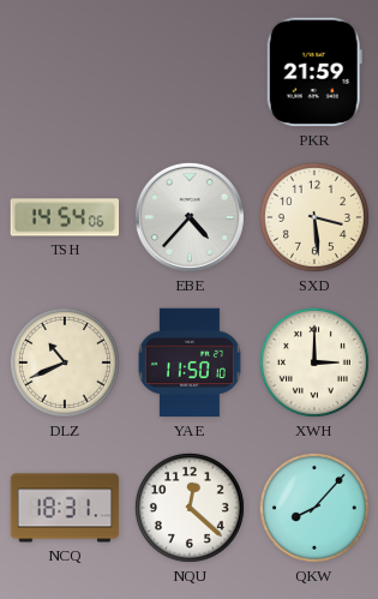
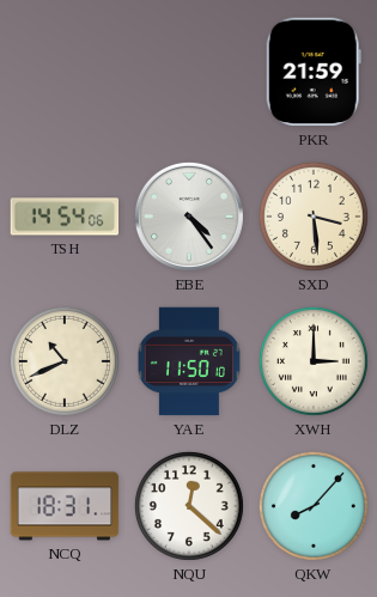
EBE: 4:37 -> 4:24
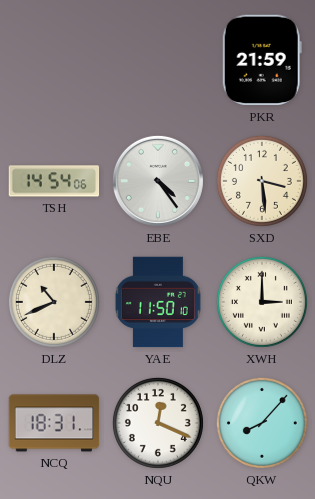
NQU: 12:22 -> 12:19
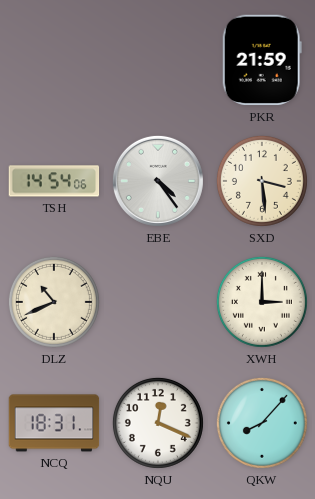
YAE: 11:50 -> none
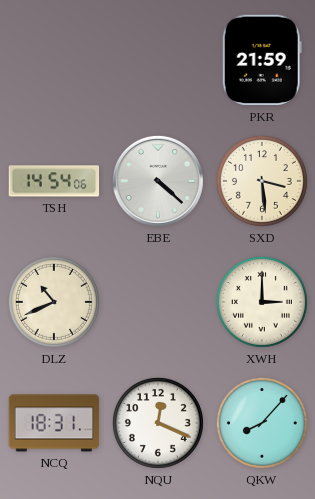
EBE: 4:24 -> 4:22
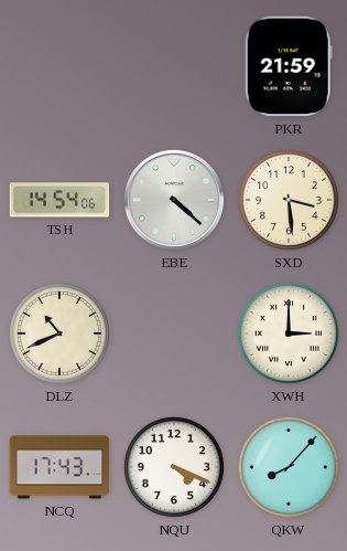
NCQ: 18:31 -> 17:43
NQU: 12:19 -> 4:19
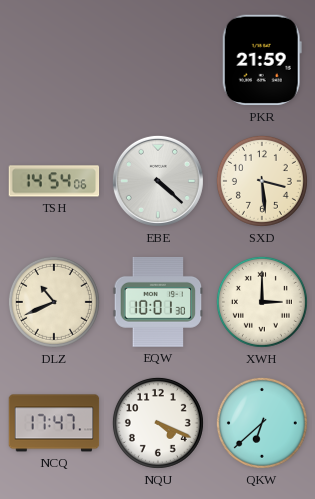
EQW: none -> 10:01
NCQ: 17:43 -> 17:47
QKW: 8:07 -> 6:38
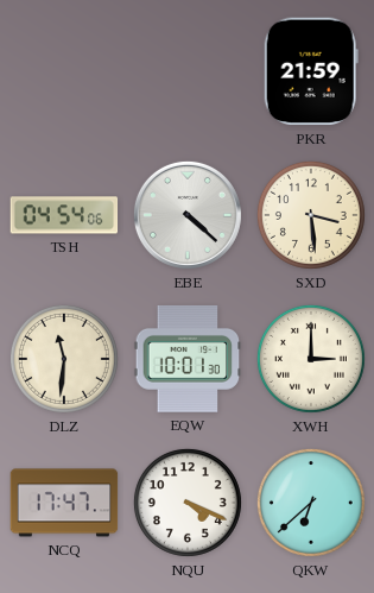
TSH: 14:54 -> 04:54
DLZ: 10:41 -> 11:31
